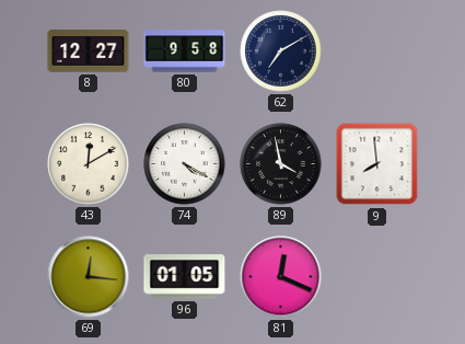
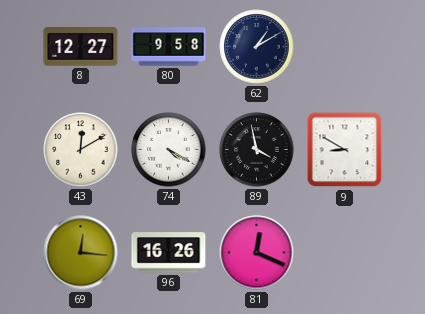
62: 7:10 -> 1:10
9: 7:59 -> 8:50
96: 01:05 -> 16:26
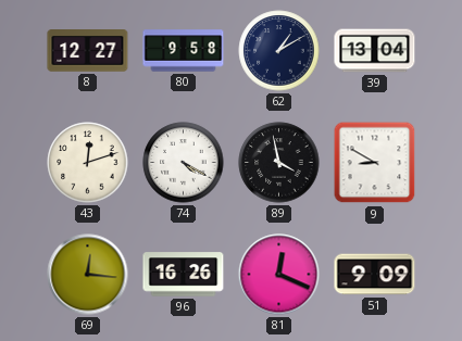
39: none -> 13:04
43: 12:10 -> 12:12
51: none -> 9:09
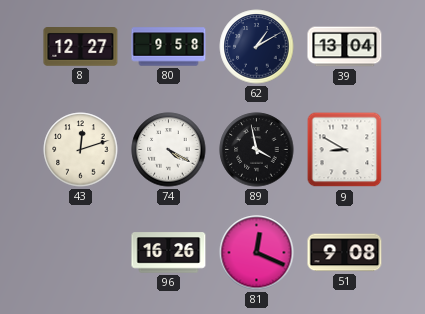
69: 12:16 -> none
51: 9:09 -> 9:08
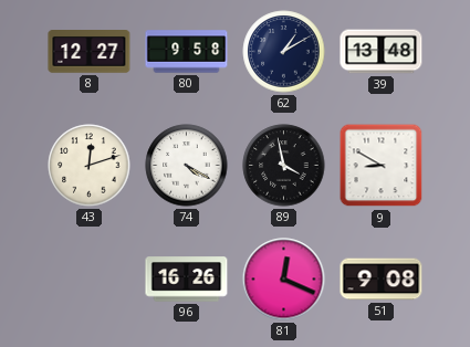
39: 13:04 -> 13:48
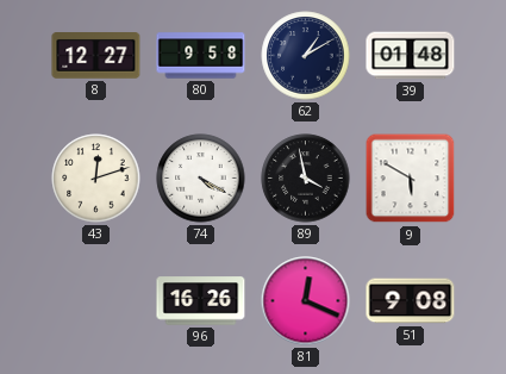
39: 13:48 -> 01:48
9: 8:50 -> 5:50
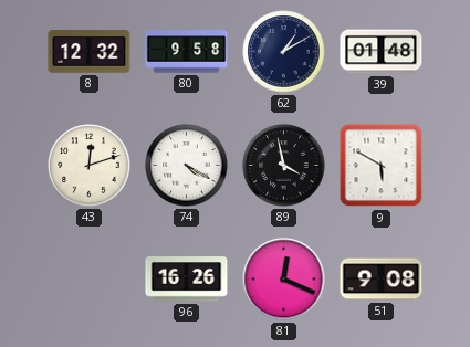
8: 12:27 -> 12:32
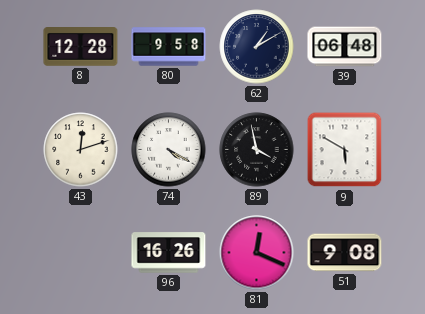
8: 12:32 -> 12:28
39: 01:48 -> 06:48
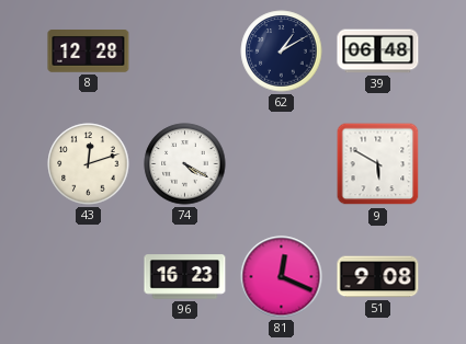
80: 9:58 -> none
89: 3:58 -> none
96: 16:26 -> 16:23
